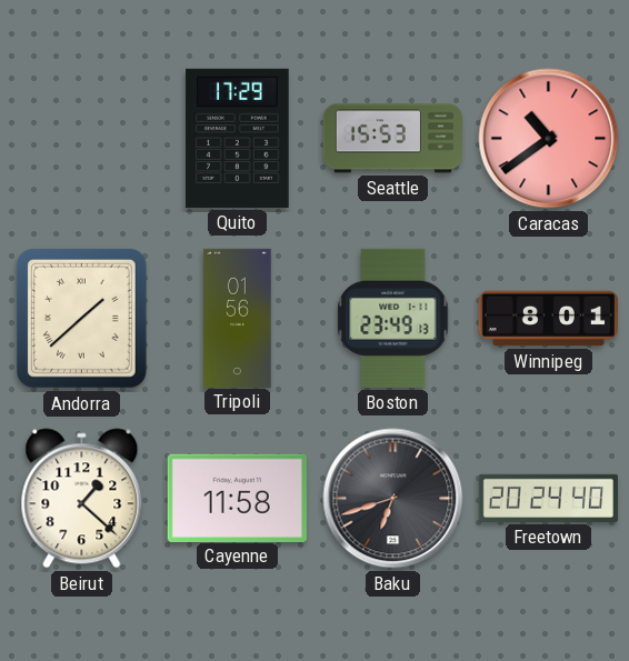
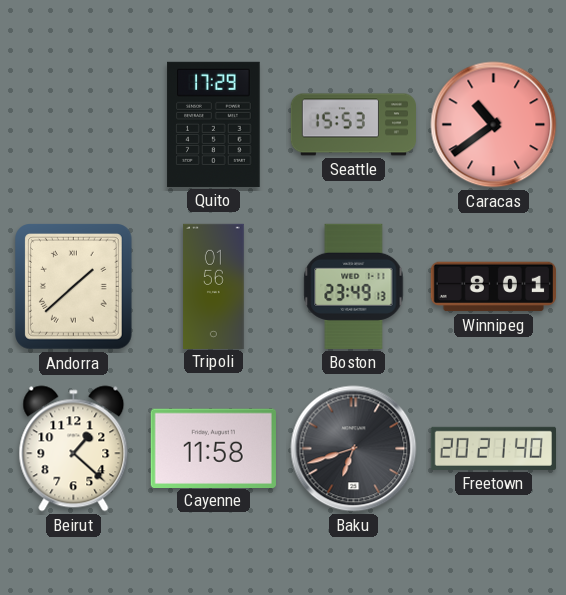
Freetown: 20:24 -> 20:21
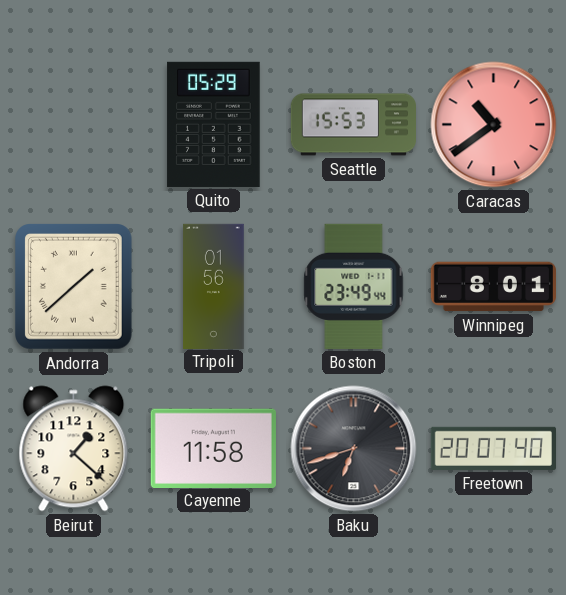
Quito: 17:29 -> 05:29
Boston: 23:49:13 -> 23:49:44
Freetown: 20:21 -> 20:07
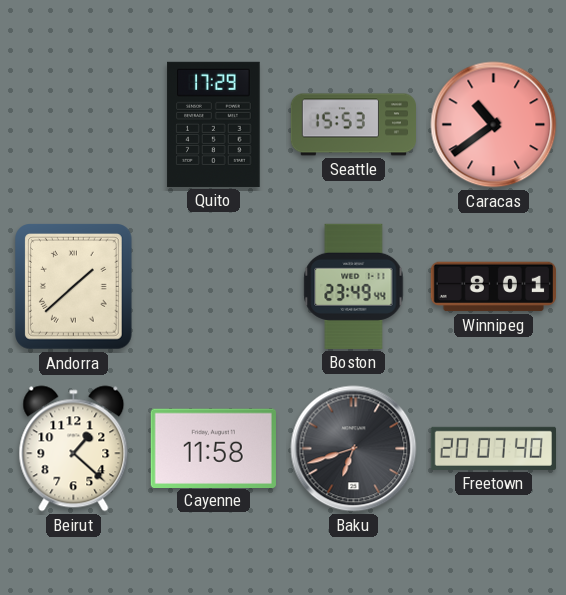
Quito: 05:29 -> 17:29
Tripoli: 01:56 -> none
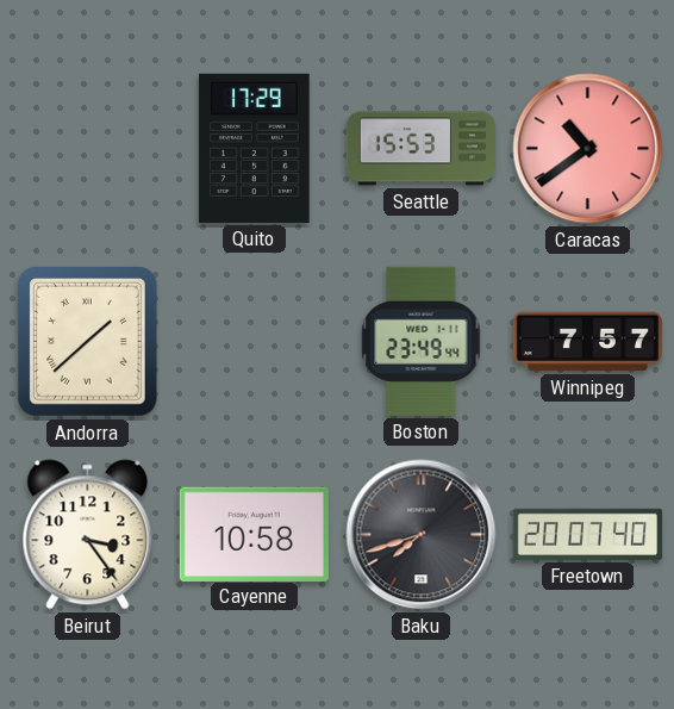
Winnipeg: 8:01 -> 7:57
Beirut: 1:22 -> 3:24
Cayenne: 11:58 -> 10:58
Baku: 6:42 -> 7:42
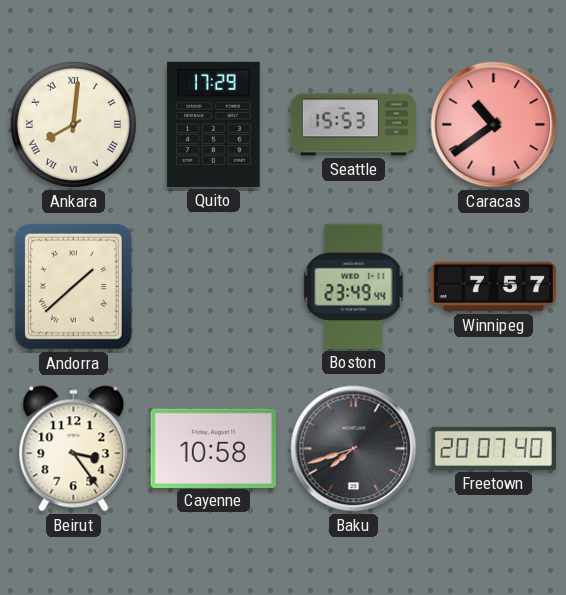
Ankara: none -> 8:01
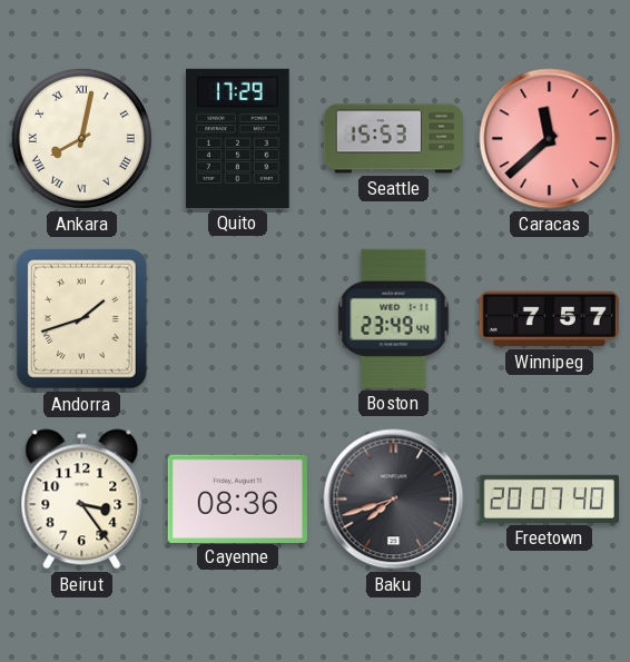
Ankara: 8:01 -> 8:02
Caracas: 10:39 -> 11:38
Andorra: 1:38 -> 1:42
Cayenne: 10:58 -> 08:36
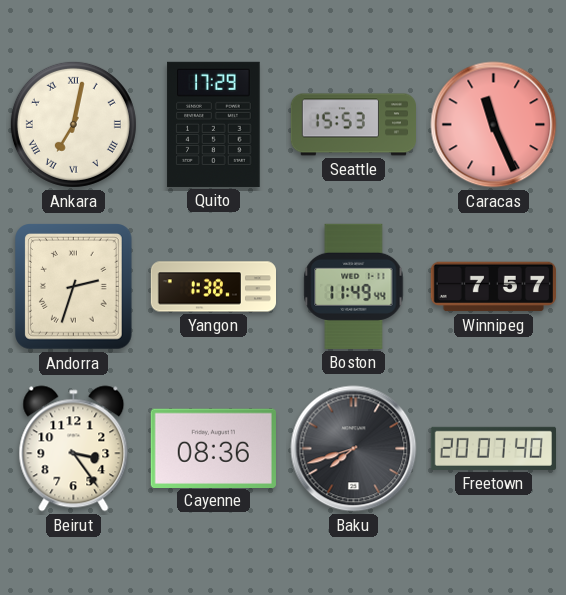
Ankara: 8:02 -> 7:02
Caracas: 11:38 -> 11:26
Andorra: 1:42 -> 2:33
Yangon: none -> 1:38
Boston: 23:49 -> 11:49
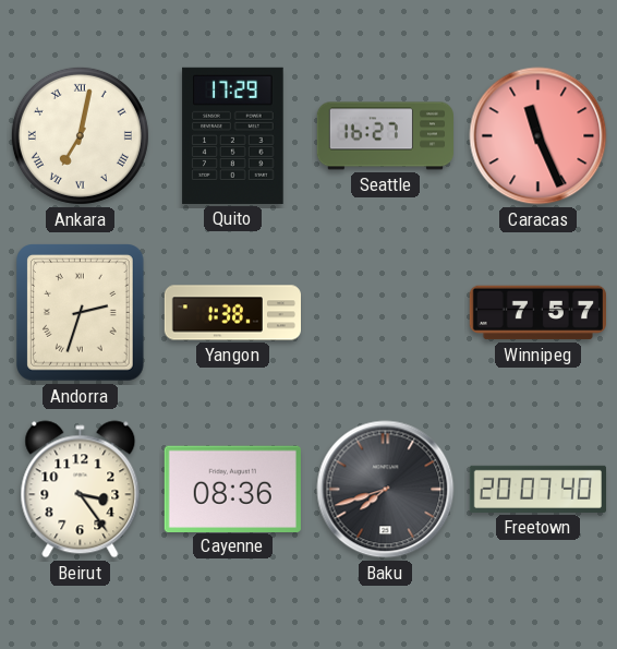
Seattle: 15:53 -> 16:27
Boston: 11:49 -> none
